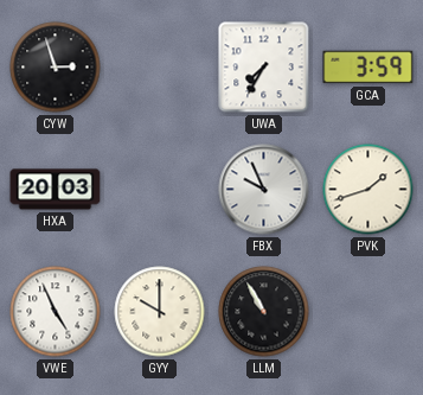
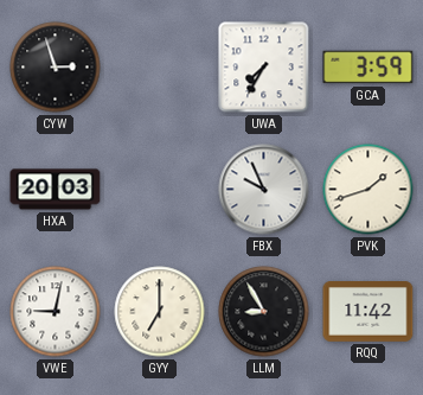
VWE: 4:56 -> 9:02
GYY: 10:00 -> 7:00
LLM: 10:55 -> 8:55
RQQ: none -> 11:42
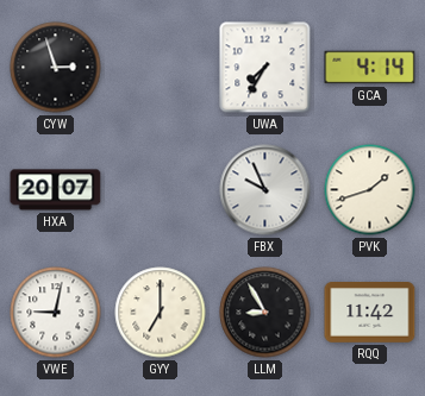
GCA: 3:59 -> 4:14
HXA: 20:03 -> 20:07
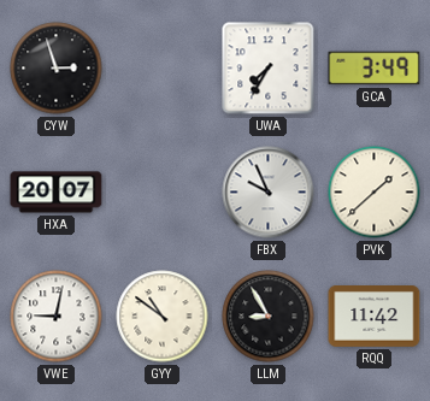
GCA: 4:14 -> 3:49
PVK: 1:42 -> 1:38
GYY: 7:00 -> 10:51
